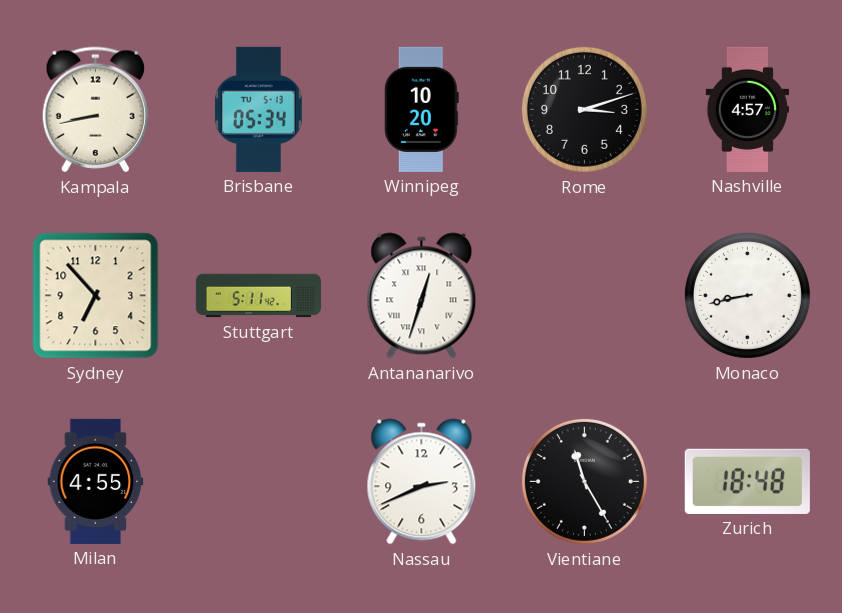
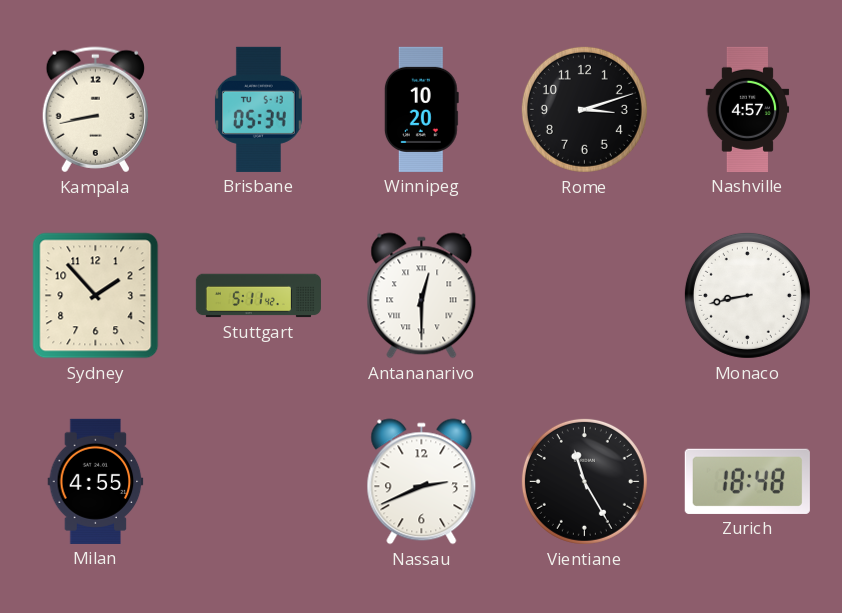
Sydney: 6:53 -> 1:53
Antananarivo: 12:33 -> 12:30
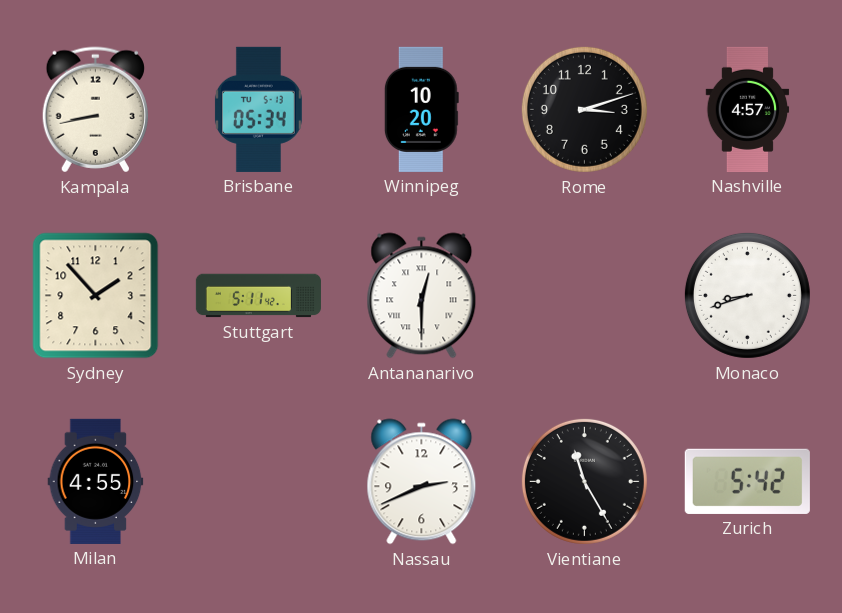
Monaco: 8:43 -> 8:42
Zurich: 18:48 -> 5:42
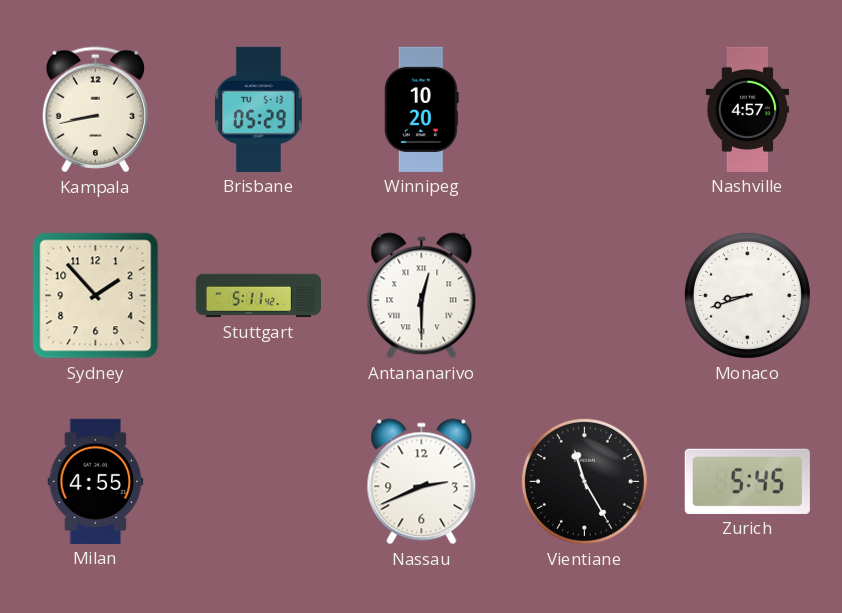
Brisbane: 05:34 -> 05:29
Rome: 3:12 -> none
Zurich: 5:42 -> 5:45
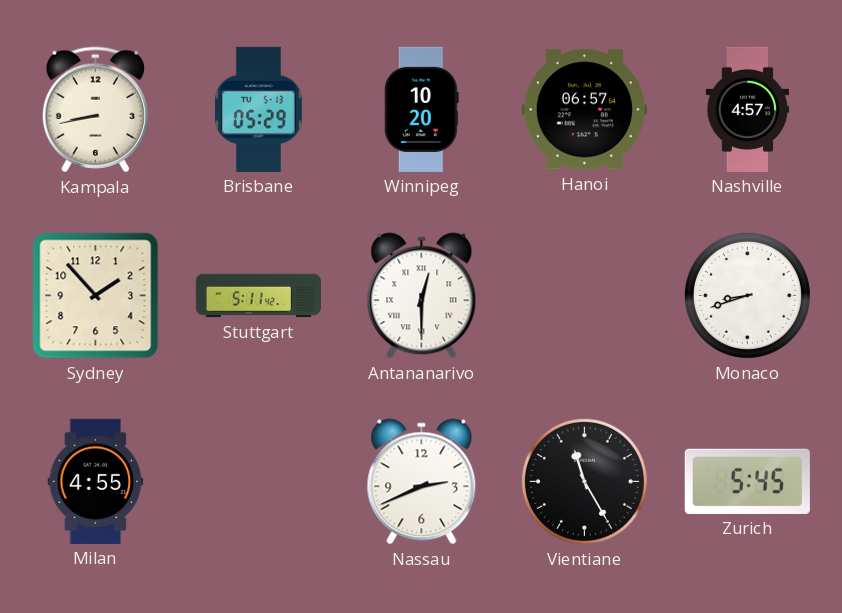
Hanoi: none -> 06:57
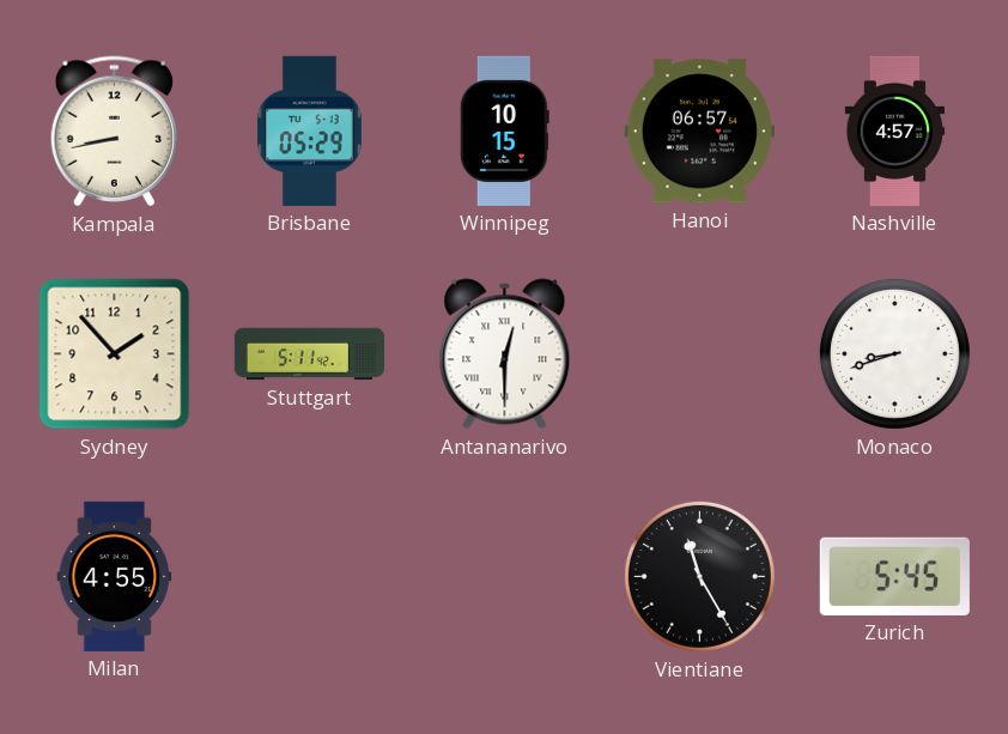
Winnipeg: 10:20 -> 10:15
Nassau: 2:41 -> none
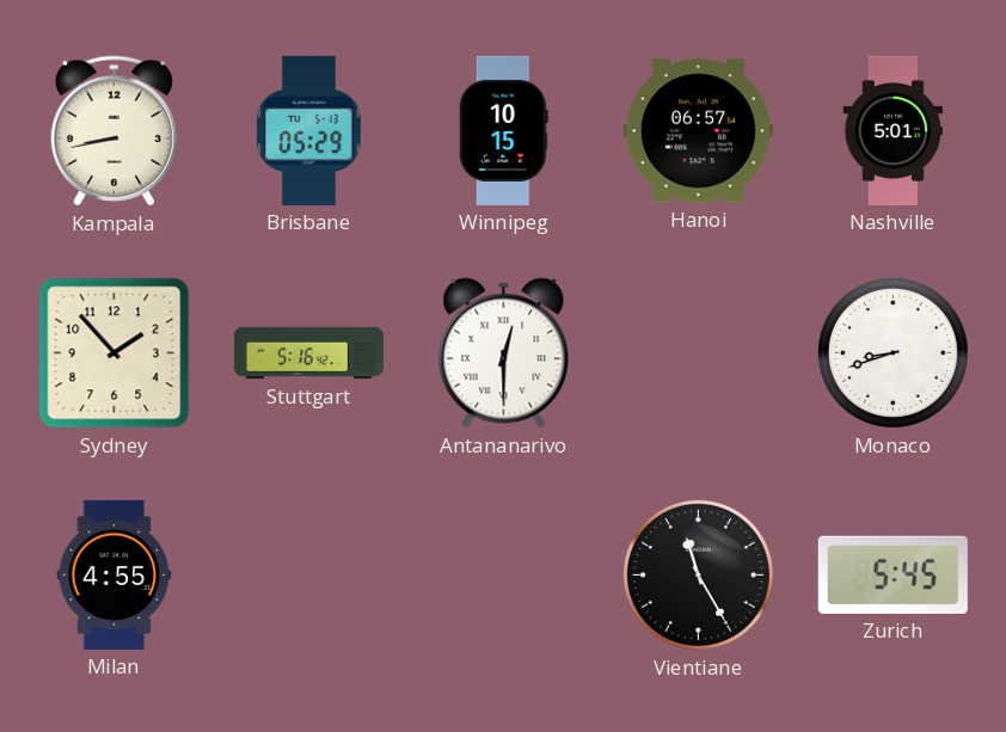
Nashville: 4:57 -> 5:01
Stuttgart: 5:11 -> 5:16
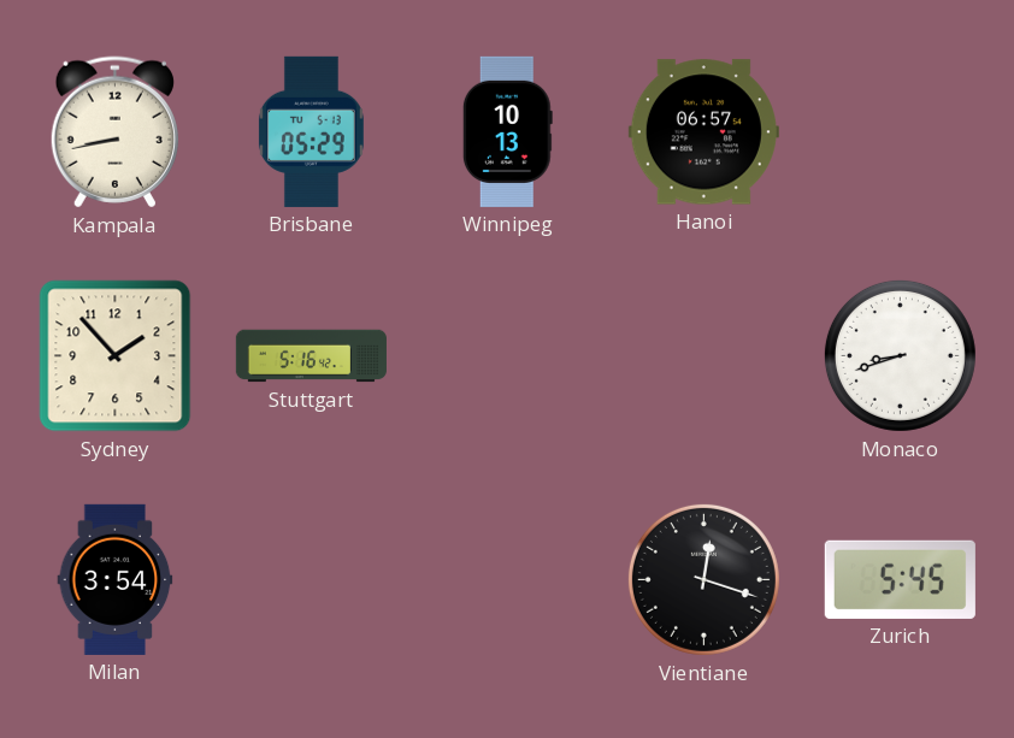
Winnipeg: 10:15 -> 10:13
Nashville: 5:01 -> none
Antananarivo: 12:30 -> none
Milan: 4:55 -> 3:54
Vientiane: 11:25 -> 12:18
